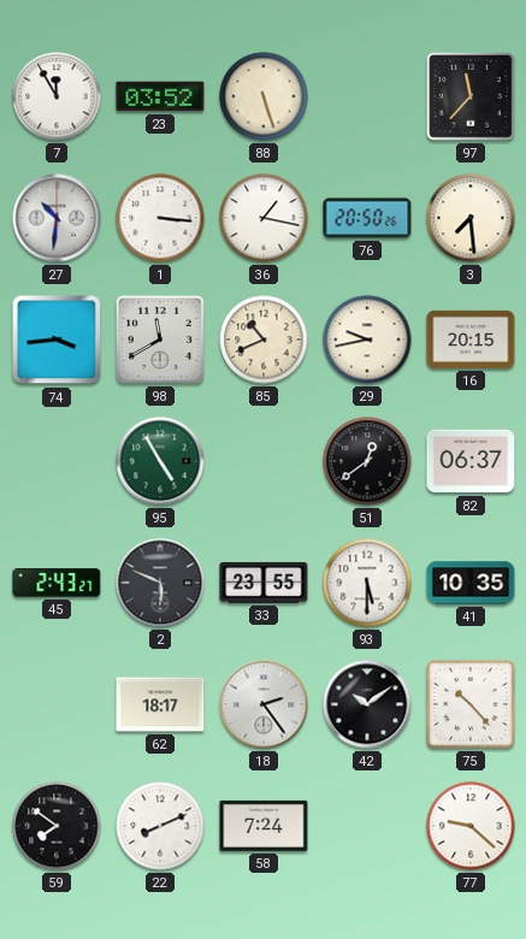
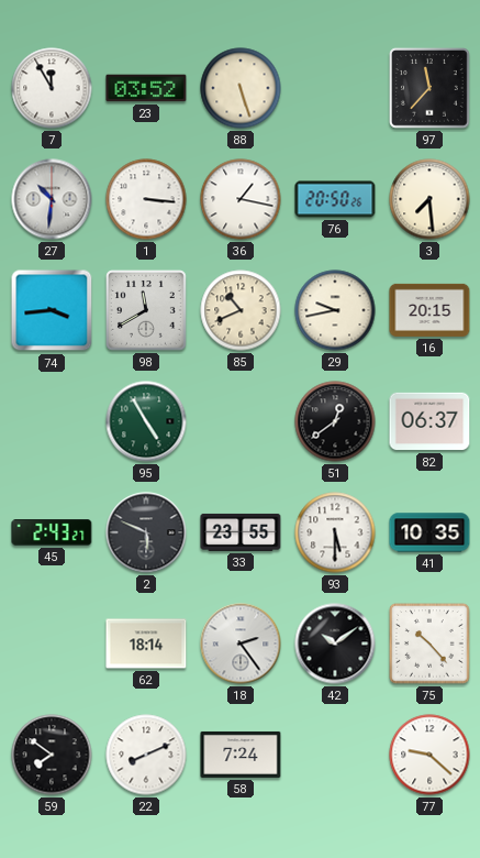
62: 18:17 -> 18:14
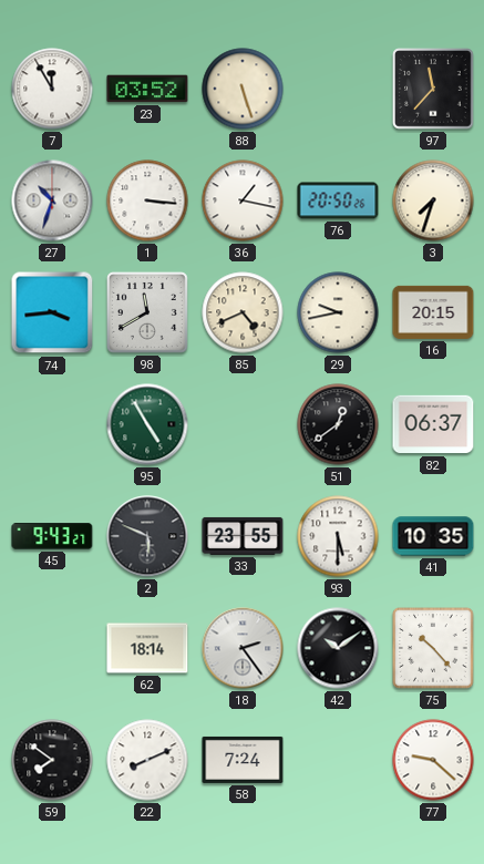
27: 10:31 -> 10:33
3: 7:29 -> 7:33
85: 10:41 -> 4:41
45: 2:43 -> 9:43
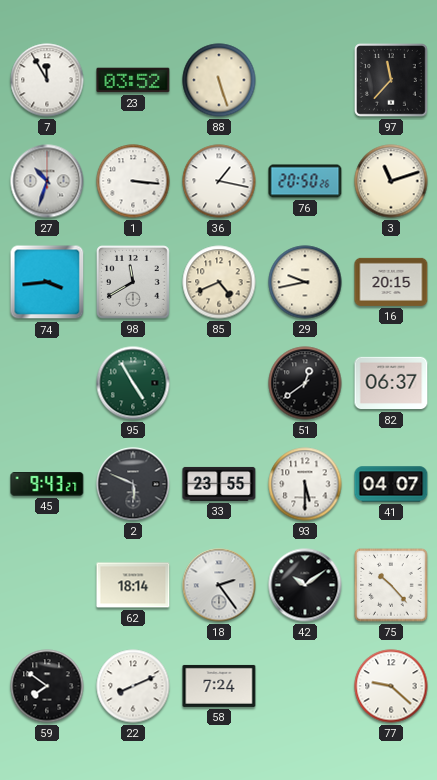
3: 7:33 -> 11:12
41: 10:35 -> 04:07
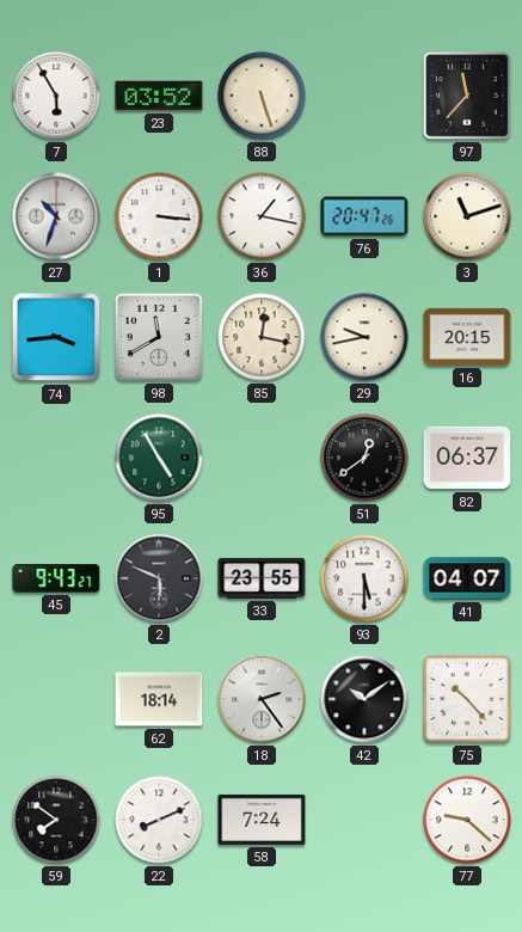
7: 11:55 -> 5:55
76: 20:50 -> 20:47
85: 4:41 -> 12:17
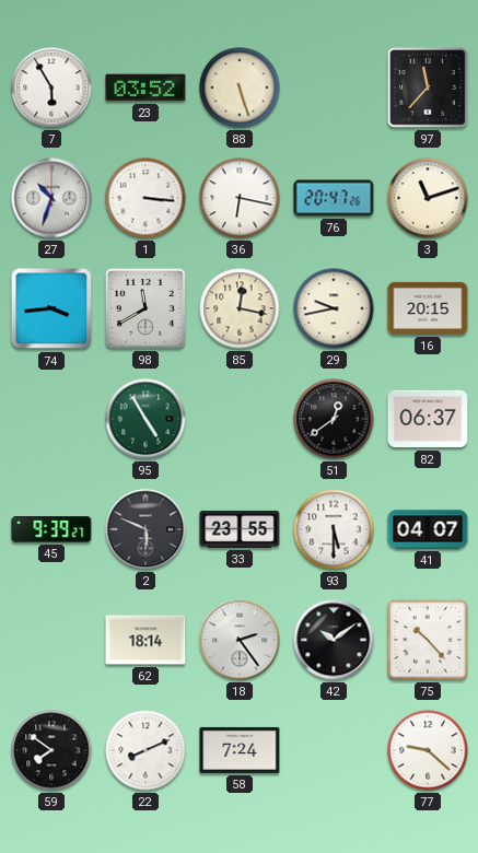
36: 1:17 -> 6:17
45: 9:43 -> 9:39
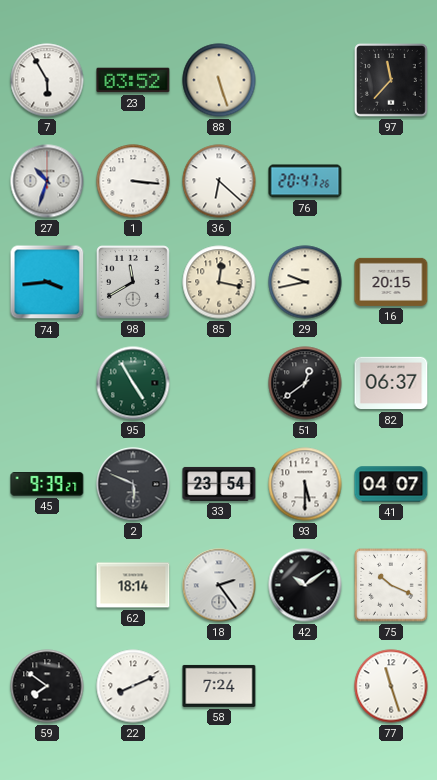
36: 6:17 -> 6:22
3: 11:12 -> none
33: 23:55 -> 23:54
75: 10:23 -> 10:19
77: 9:22 -> 11:27
